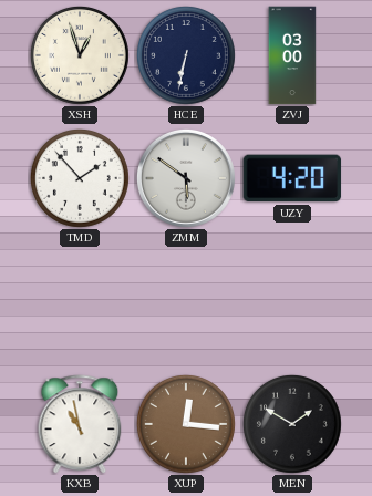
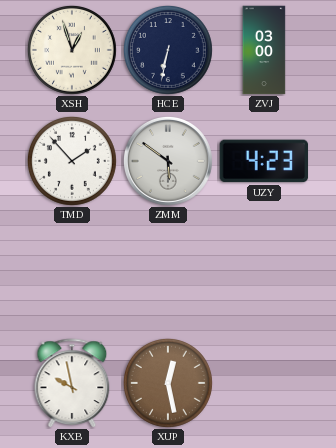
UZY: 4:20 -> 4:23
KXB: 10:58 -> 9:58
XUP: 12:16 -> 12:28
MEN: 1:50 -> none
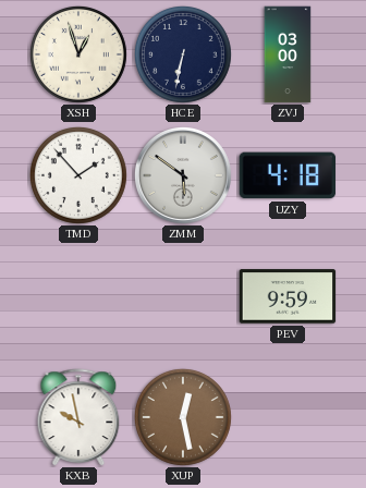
UZY: 4:23 -> 4:18
PEV: none -> 9:59
